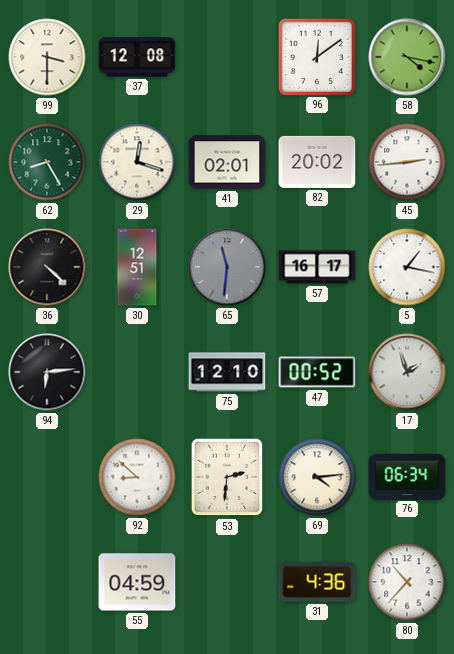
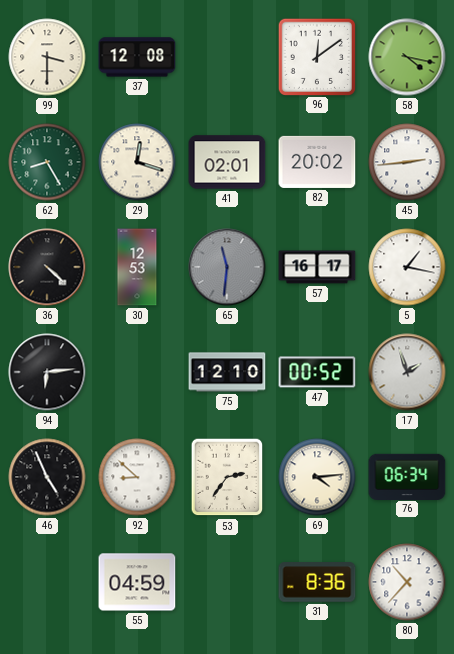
30: 12:51 -> 12:53
46: none -> 4:56
53: 2:31 -> 2:36
31: 4:36 -> 8:36
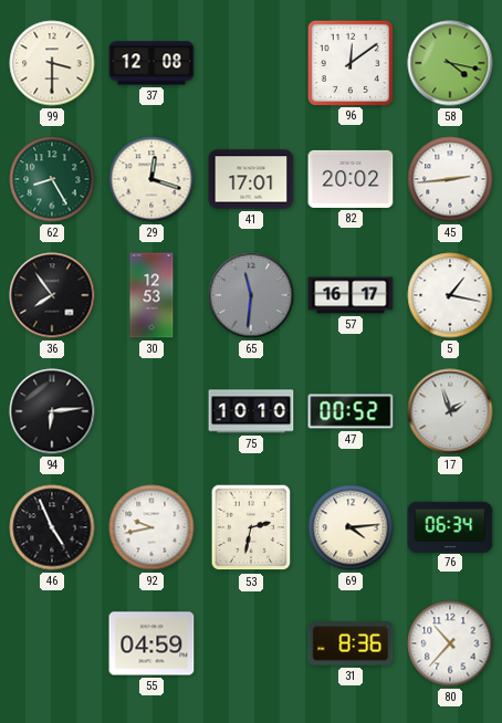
41: 02:01 -> 17:01
36: 4:22 -> 7:54
75: 12:10 -> 10:10
92: 8:52 -> 9:43
53: 2:36 -> 2:32
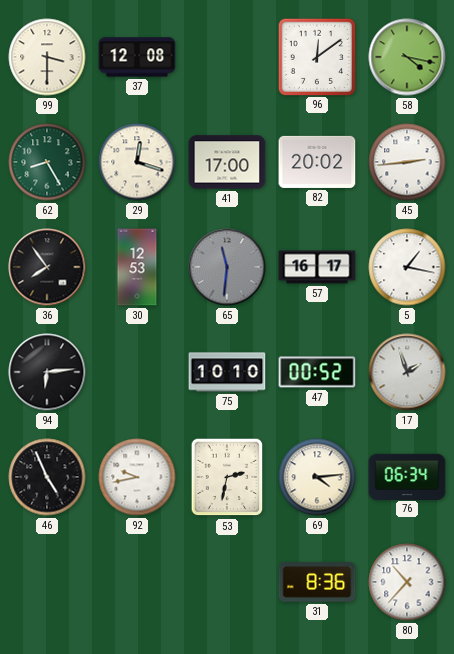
41: 17:01 -> 17:00
55: 04:59 -> none
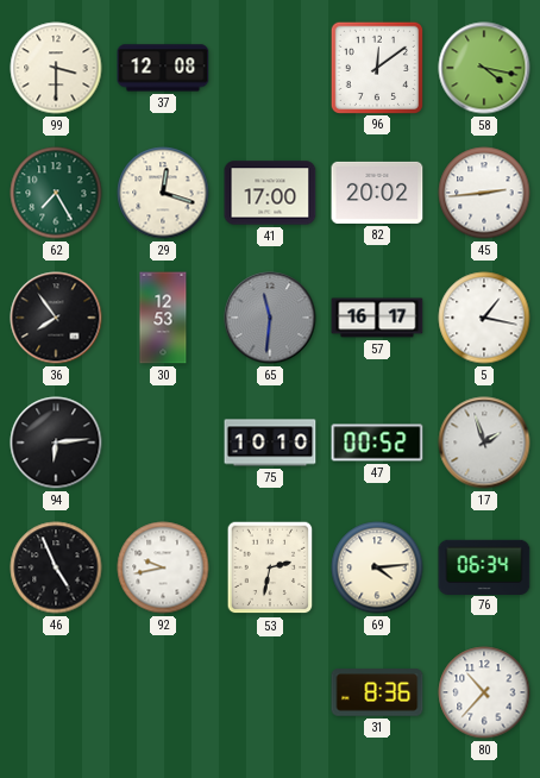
62: 8:25 -> 7:25
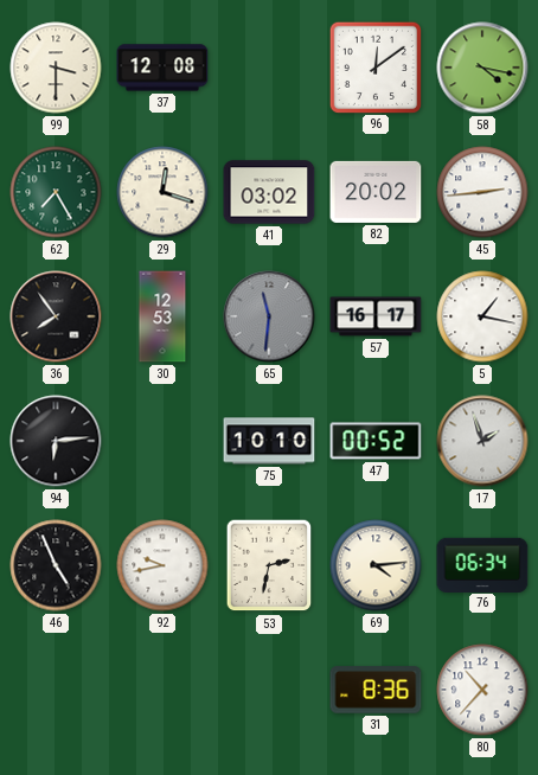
41: 17:00 -> 03:02
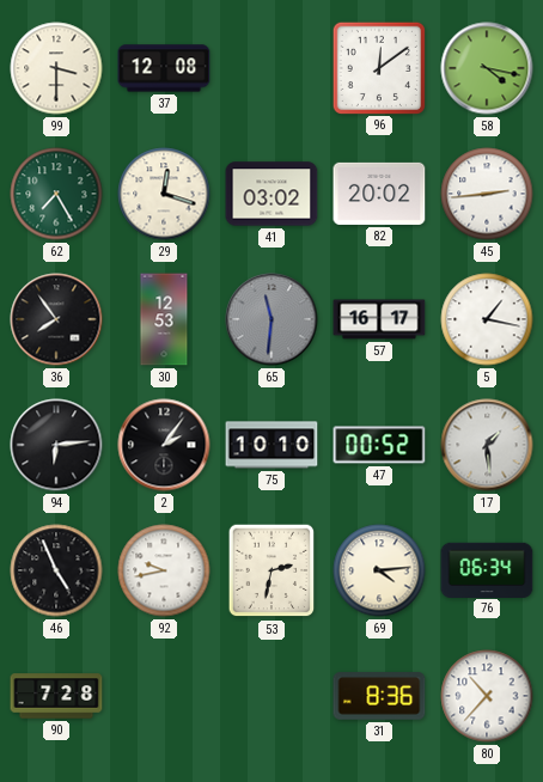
2: none -> 2:06
17: 1:57 -> 1:29
90: none -> 7:28
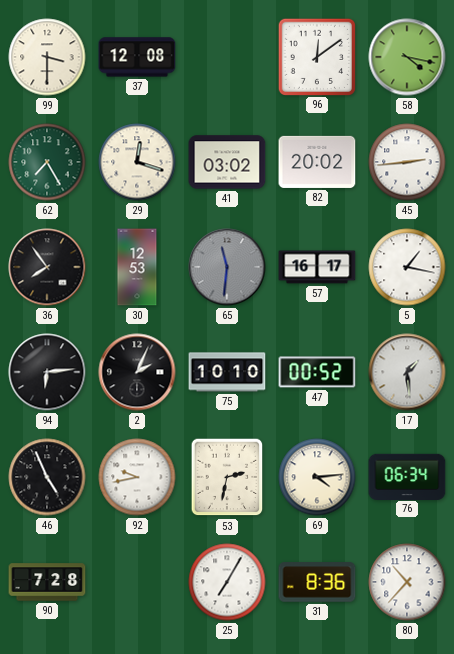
2: 2:06 -> 2:04
25: none -> 7:05
